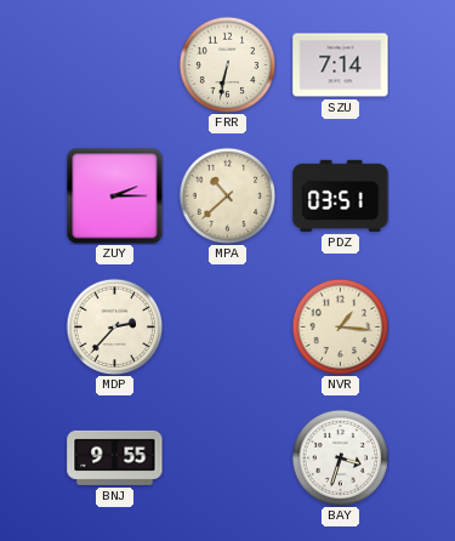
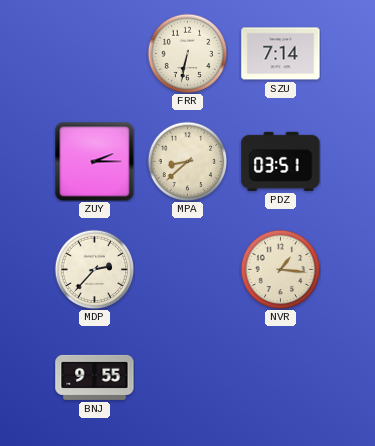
MPA: 10:38 -> 8:38
BAY: 3:33 -> none
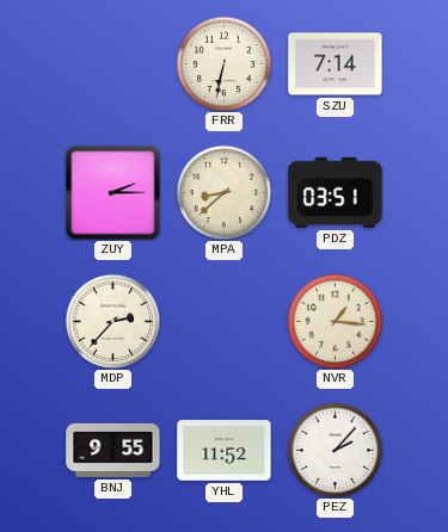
YHL: none -> 11:52
PEZ: none -> 2:07
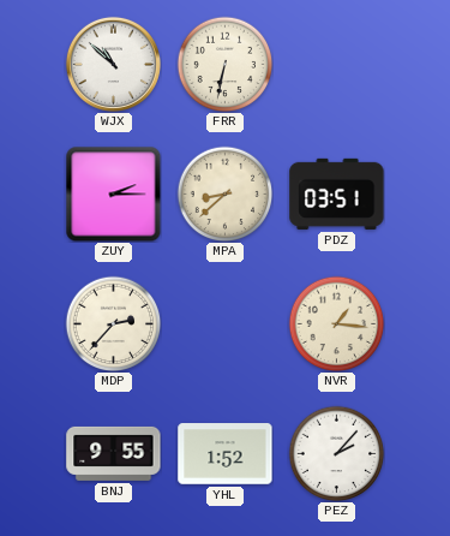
WJX: none -> 10:52
SZU: 7:14 -> none
YHL: 11:52 -> 1:52
